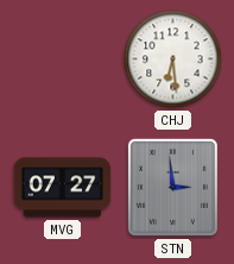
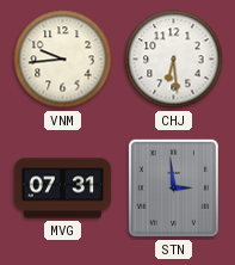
VNM: none -> 9:44
MVG: 07:27 -> 07:31
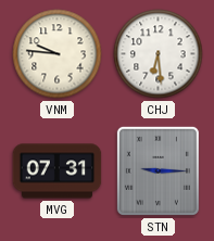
VNM: 9:44 -> 9:46
STN: 2:59 -> 9:15
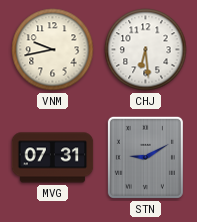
VNM: 9:46 -> 9:43
STN: 9:15 -> 9:10
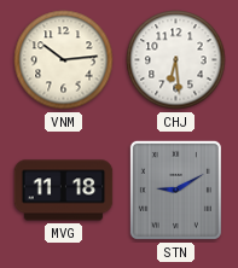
VNM: 9:43 -> 10:14
MVG: 07:31 -> 11:18
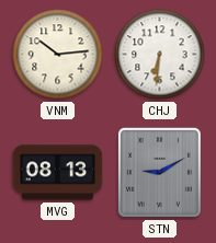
CHJ: 6:29 -> 6:31
MVG: 11:18 -> 08:13
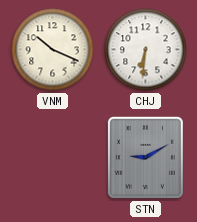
VNM: 10:14 -> 10:19
MVG: 08:13 -> none
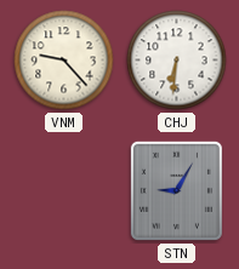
VNM: 10:19 -> 9:23
STN: 9:10 -> 9:05
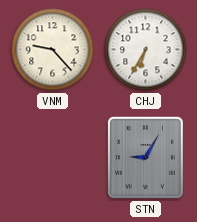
CHJ: 6:31 -> 6:35
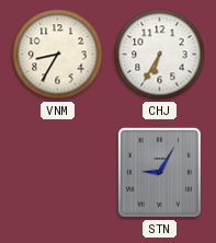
VNM: 9:23 -> 8:35
